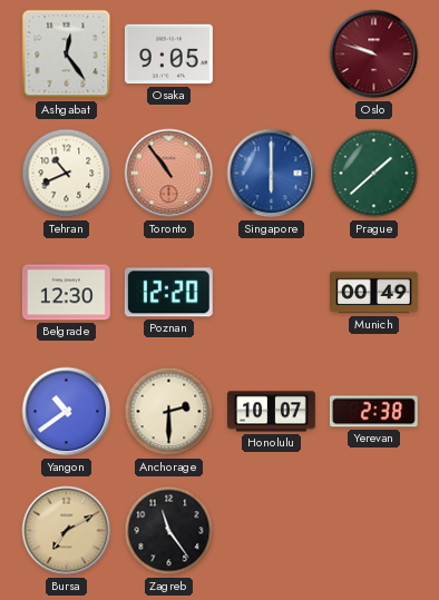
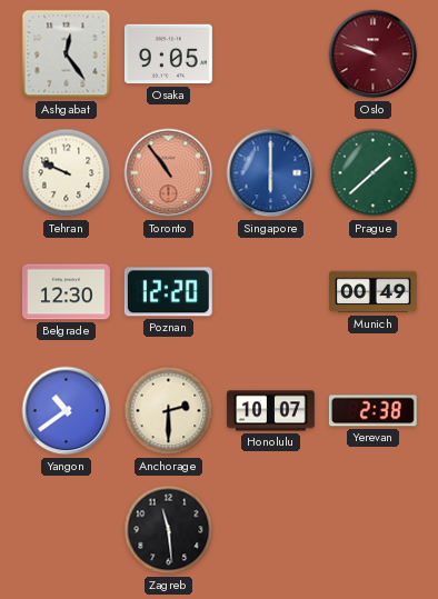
Tehran: 10:41 -> 9:49
Bursa: 7:10 -> none
Zagreb: 11:24 -> 11:29
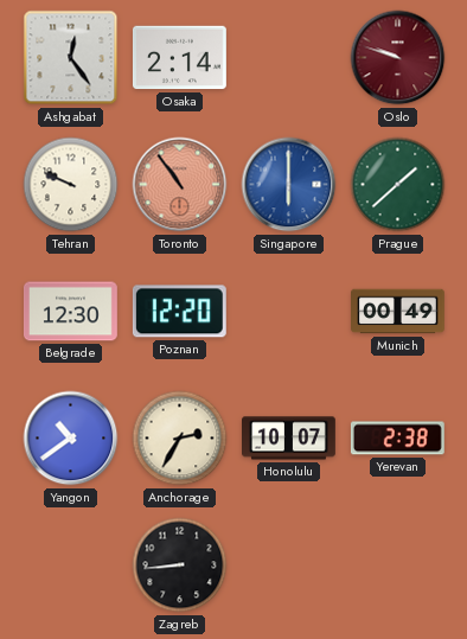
Osaka: 9:05 -> 2:14
Anchorage: 2:30 -> 2:35
Zagreb: 11:29 -> 8:44
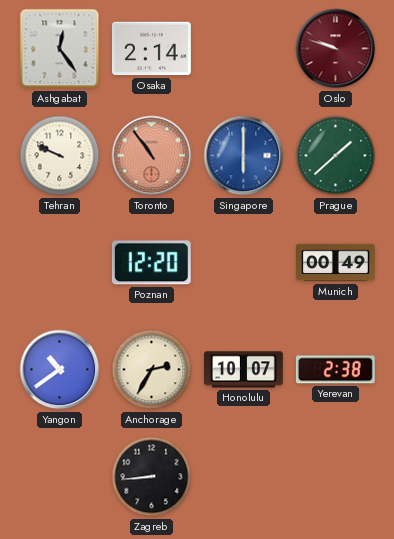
Belgrade: 12:30 -> none
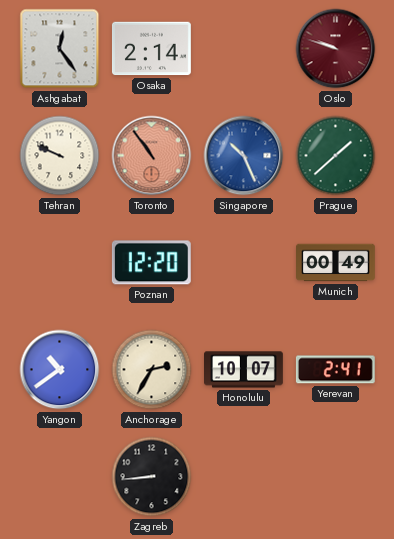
Singapore: 6:00 -> 10:26
Yerevan: 2:38 -> 2:41
